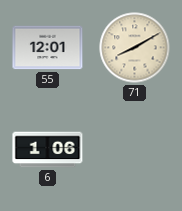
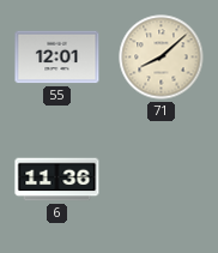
71: 8:10 -> 8:08
6: 1:06 -> 11:36
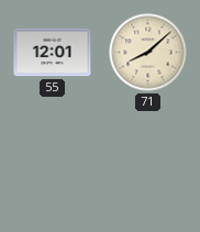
6: 11:36 -> none
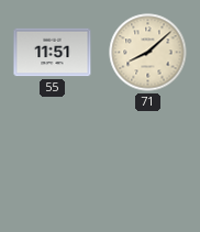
55: 12:01 -> 11:51
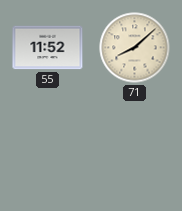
55: 11:51 -> 11:52
